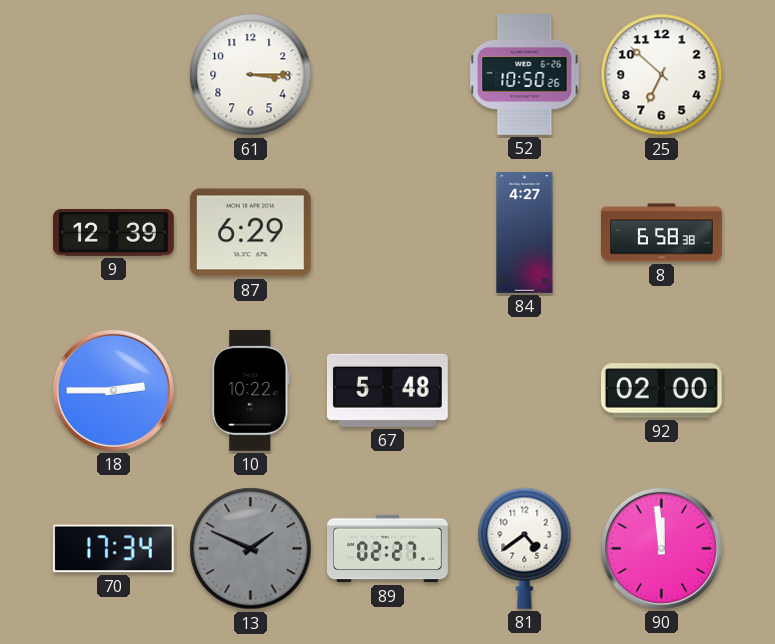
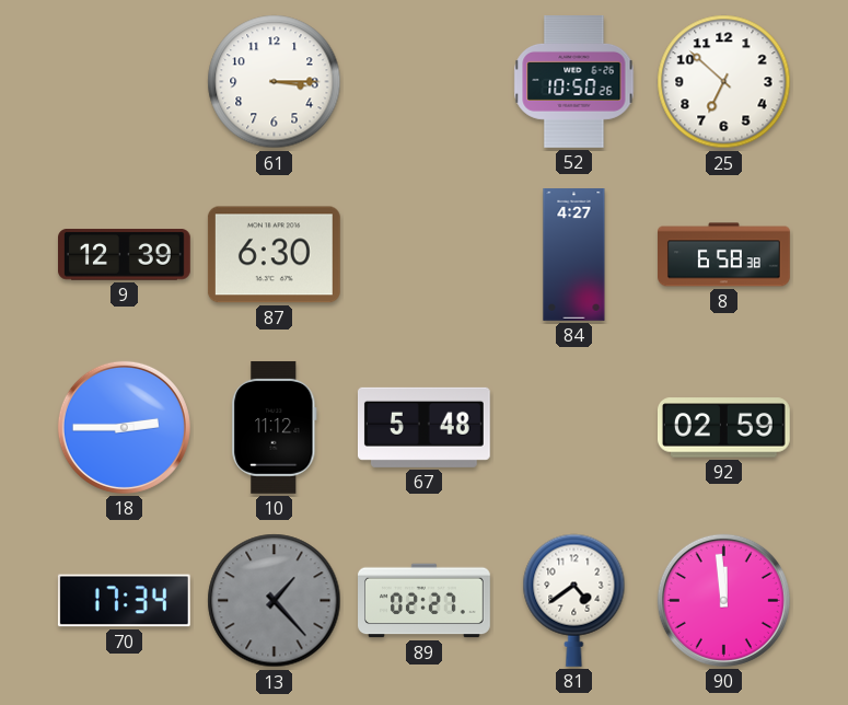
87: 6:29 -> 6:30
10: 10:22 -> 11:12
92: 02:00 -> 02:59
13: 1:49 -> 1:23
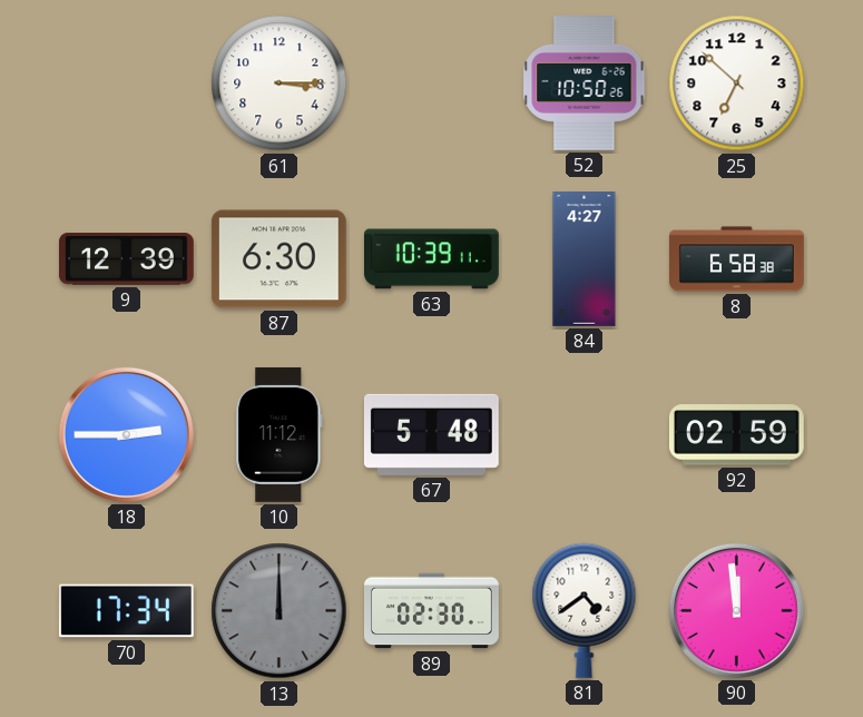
63: none -> 10:39
13: 1:23 -> 12:00
89: 02:27 -> 02:30
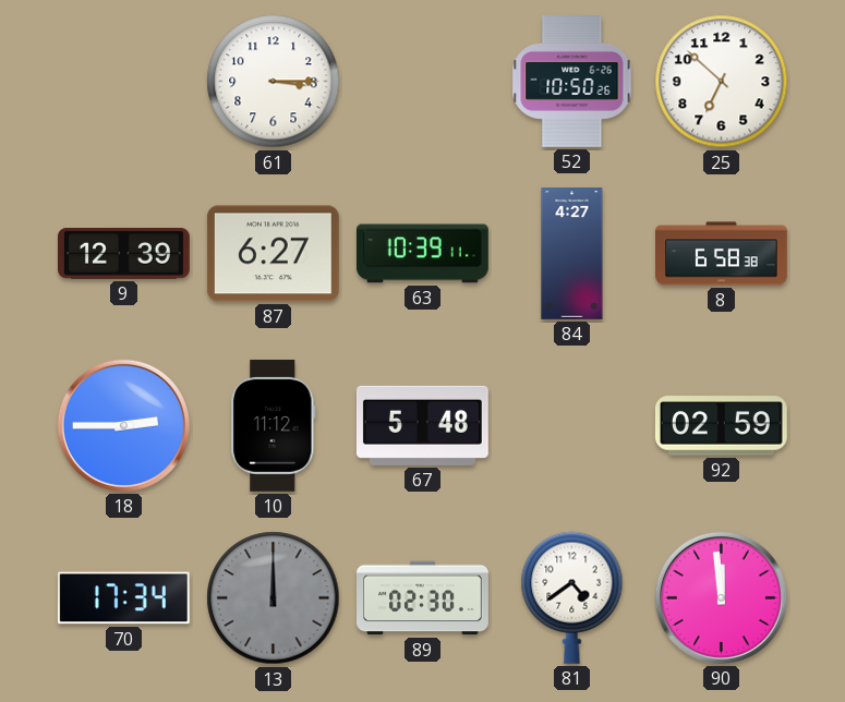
87: 6:30 -> 6:27
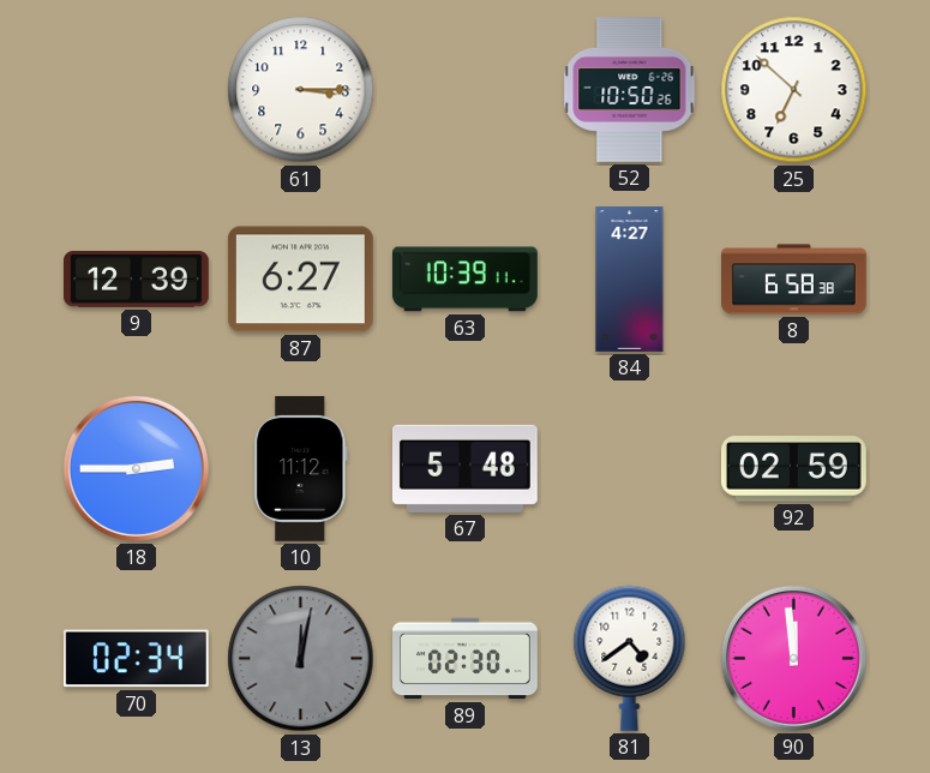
70: 17:34 -> 02:34
13: 12:00 -> 12:02
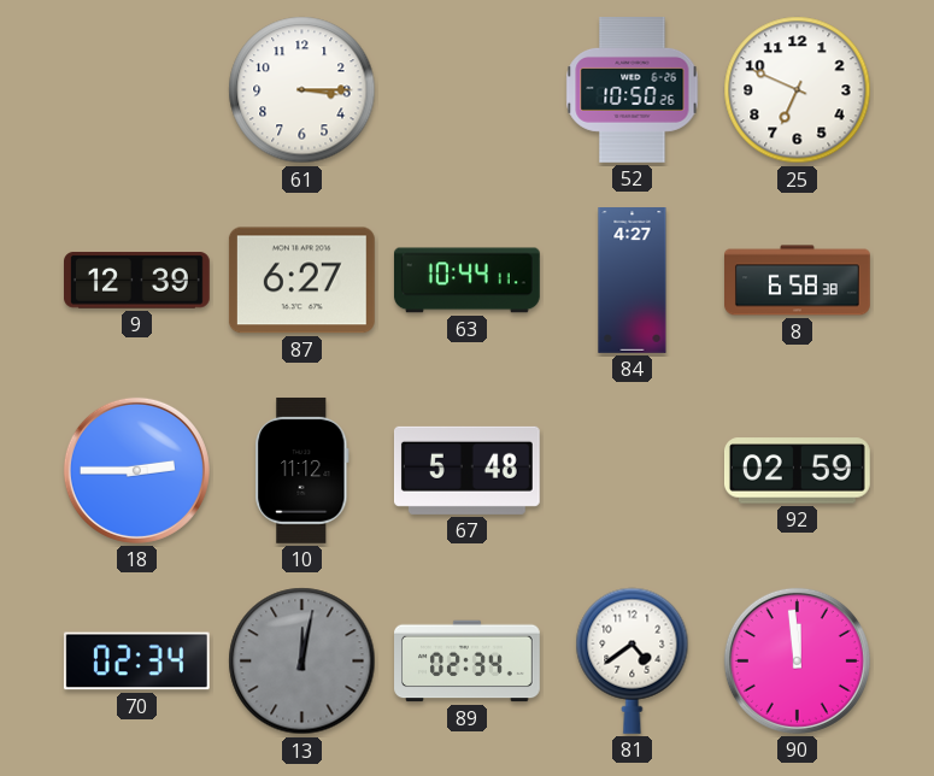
25: 6:52 -> 6:49
63: 10:39 -> 10:44
89: 02:30 -> 02:34
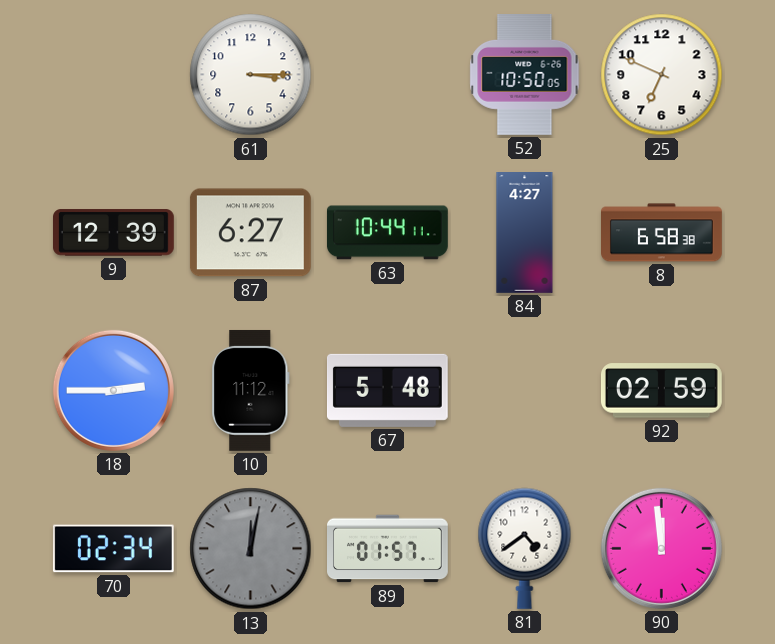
52: 10:50:26 -> 10:50:05
89: 02:34 -> 01:57
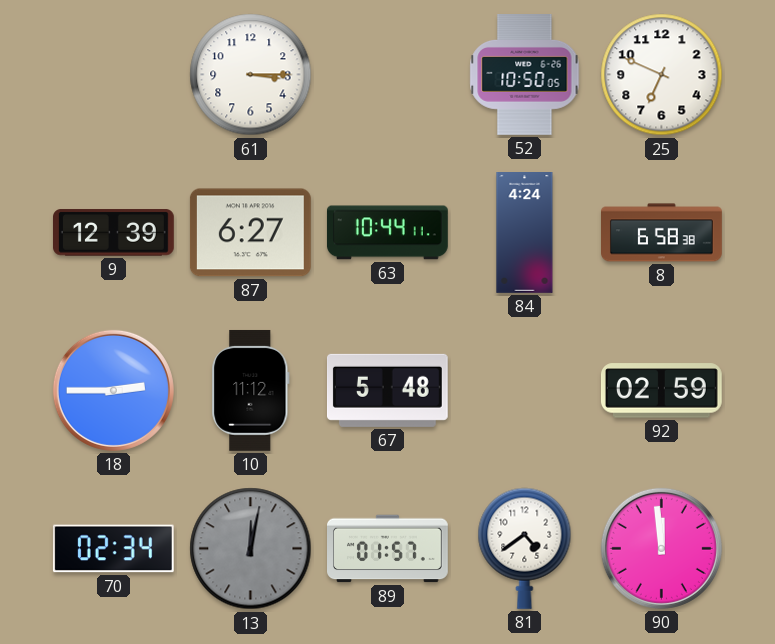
84: 4:27 -> 4:24
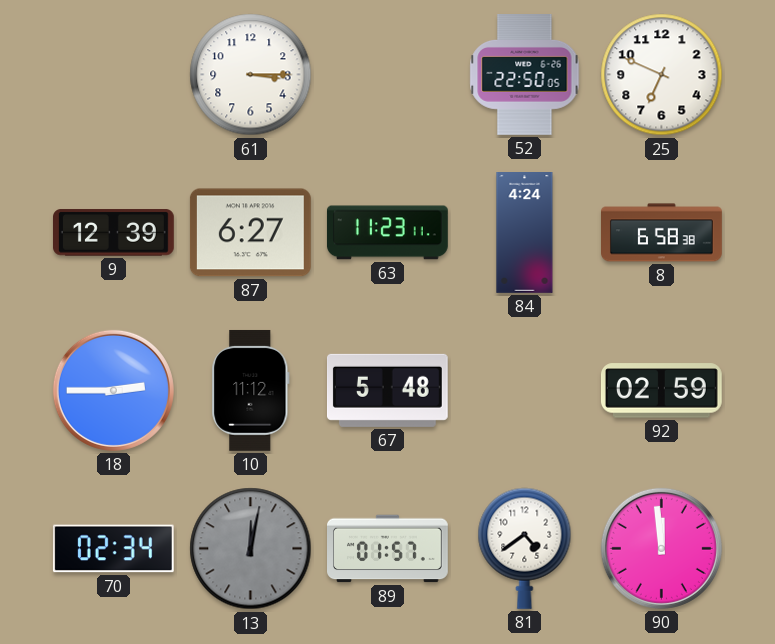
52: 10:50 -> 22:50
63: 10:44 -> 11:23
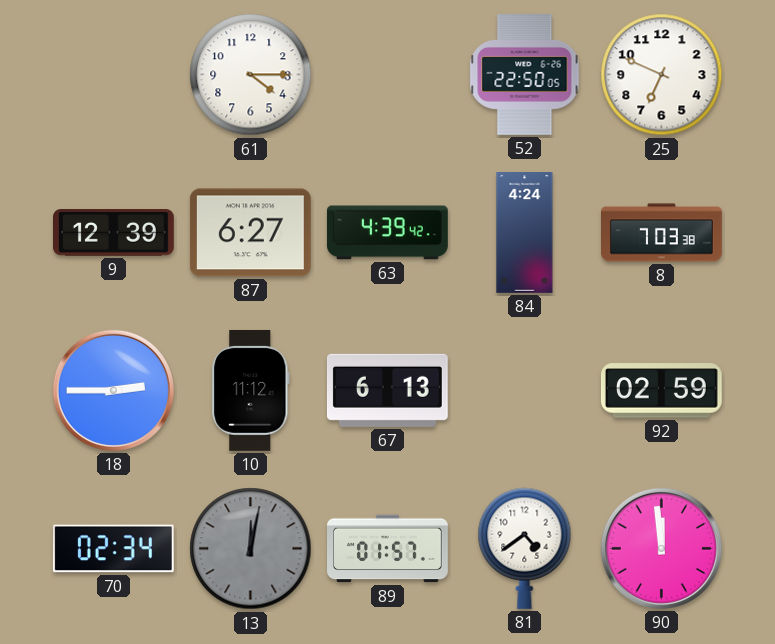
61: 3:15 -> 4:15
63: 11:23 -> 4:39
8: 6:58 -> 7:03
67: 5:48 -> 6:13
